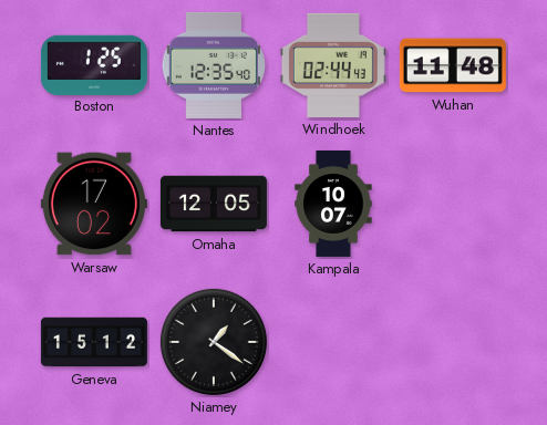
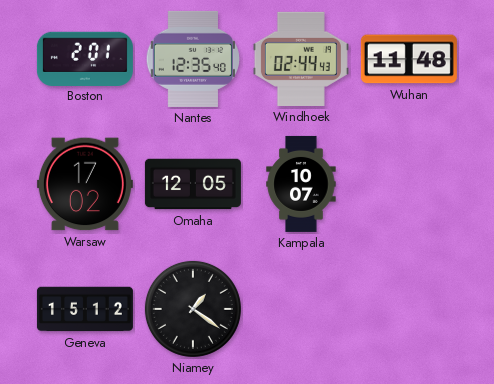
Boston: 1:25 -> 2:01
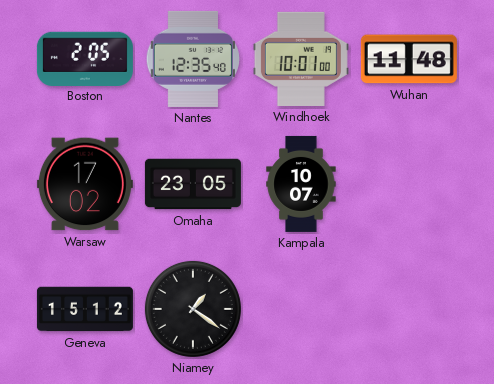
Boston: 2:01 -> 2:05
Windhoek: 02:44 -> 10:01
Omaha: 12:05 -> 23:05
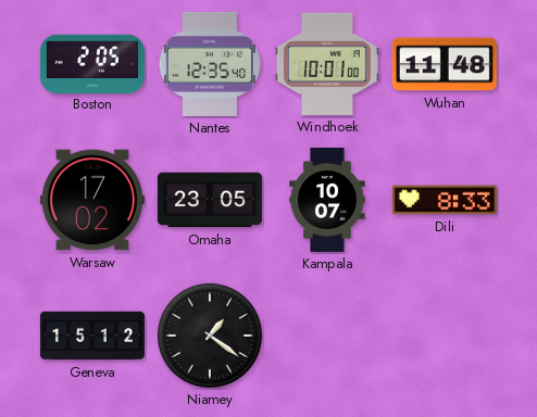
Dili: none -> 8:33
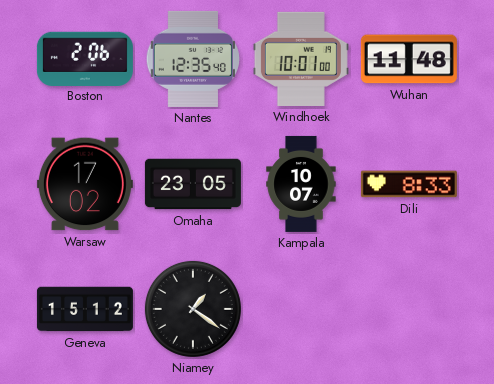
Boston: 2:05 -> 2:06
